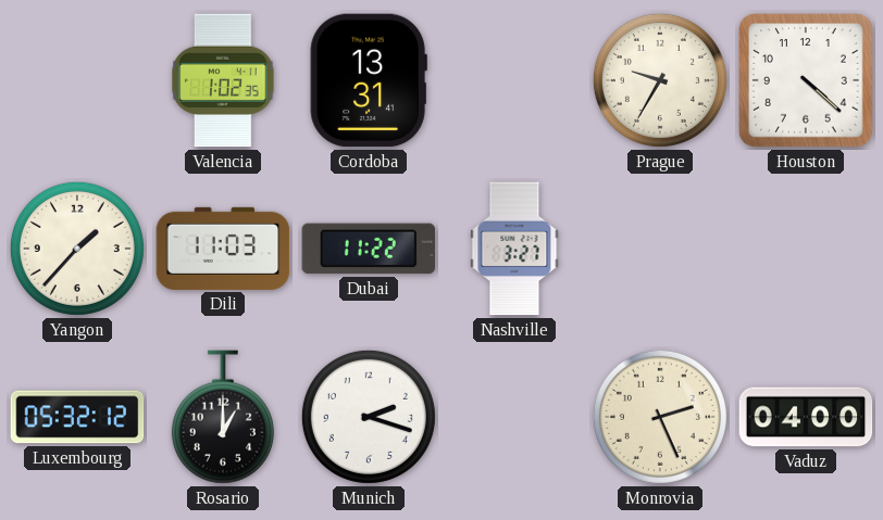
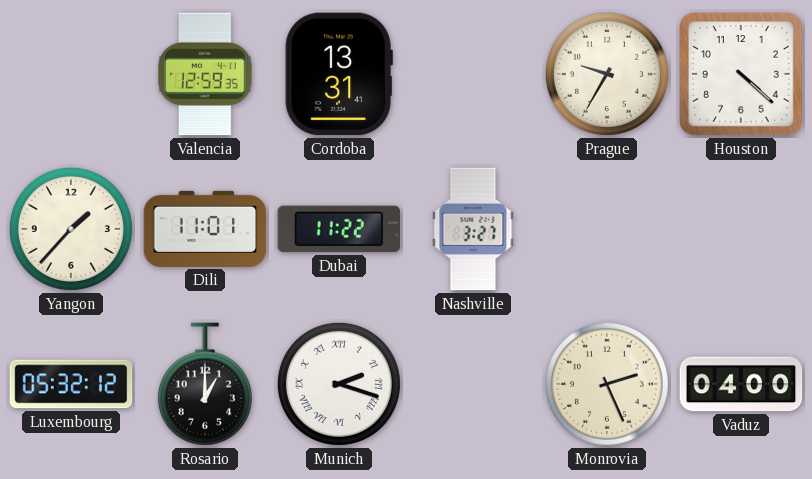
Valencia: 1:02 -> 12:59
Dili: 11:03 -> 11:01
Munich numerals: Arabic -> Roman
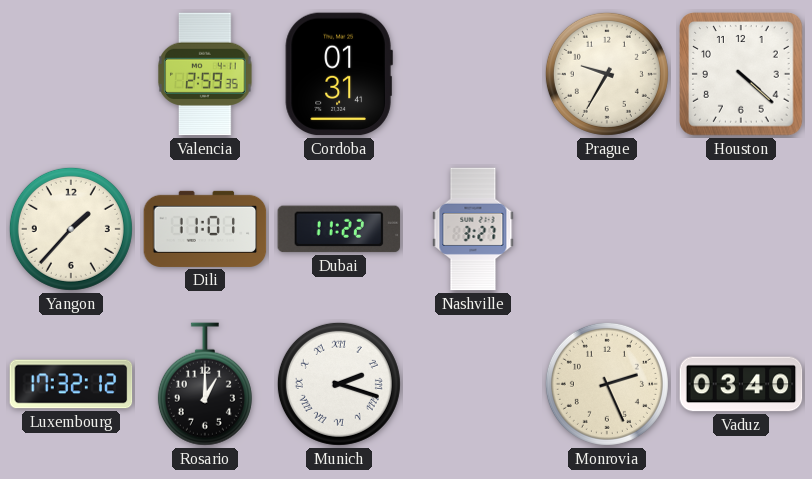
Valencia: 12:59 -> 2:59
Cordoba: 13:31 -> 01:31
Luxembourg: 05:32 -> 17:32
Vaduz: 04:00 -> 03:40
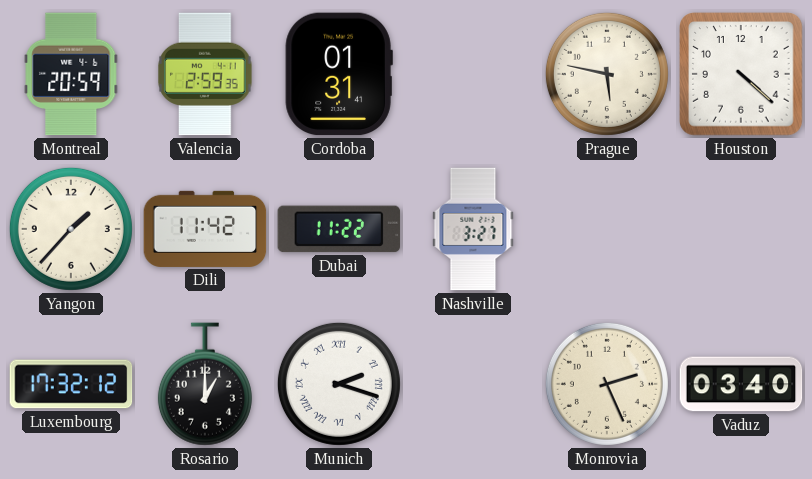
Montreal: none -> 20:59
Prague: 9:35 -> 5:47
Dili: 11:01 -> 11:42
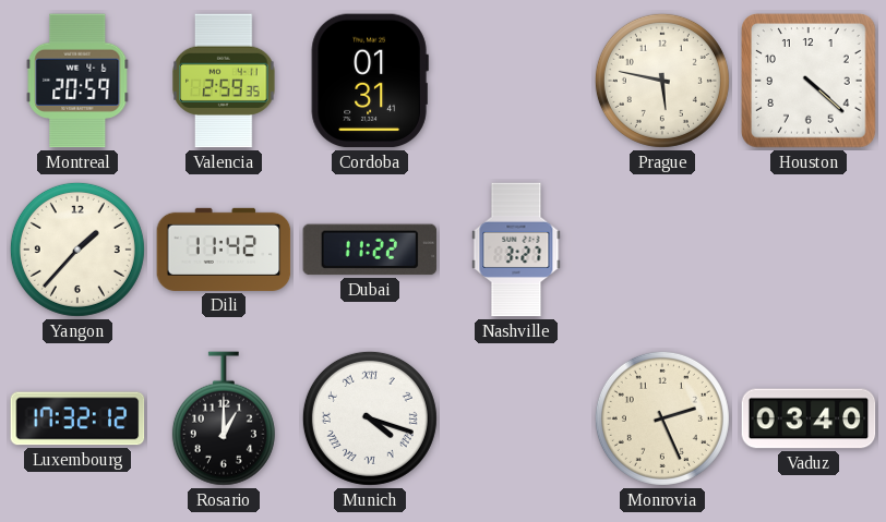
Munich: 2:18 -> 4:18
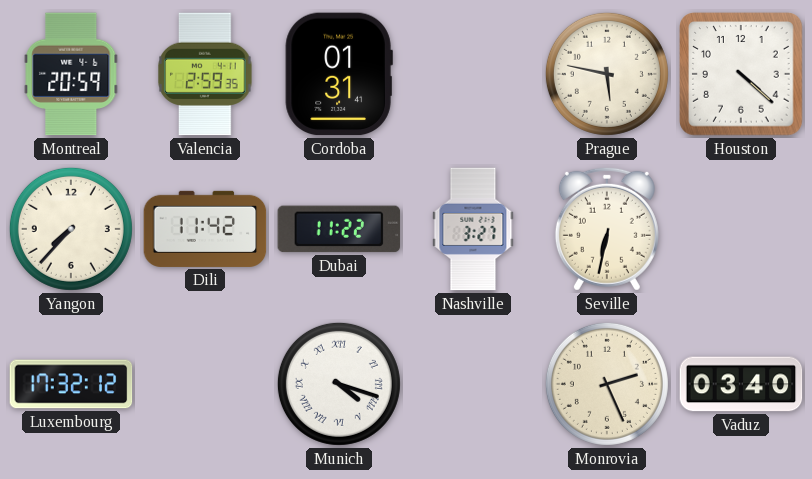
Yangon: 1:37 -> 7:37
Seville: none -> 6:32
Rosario: 1:00 -> none
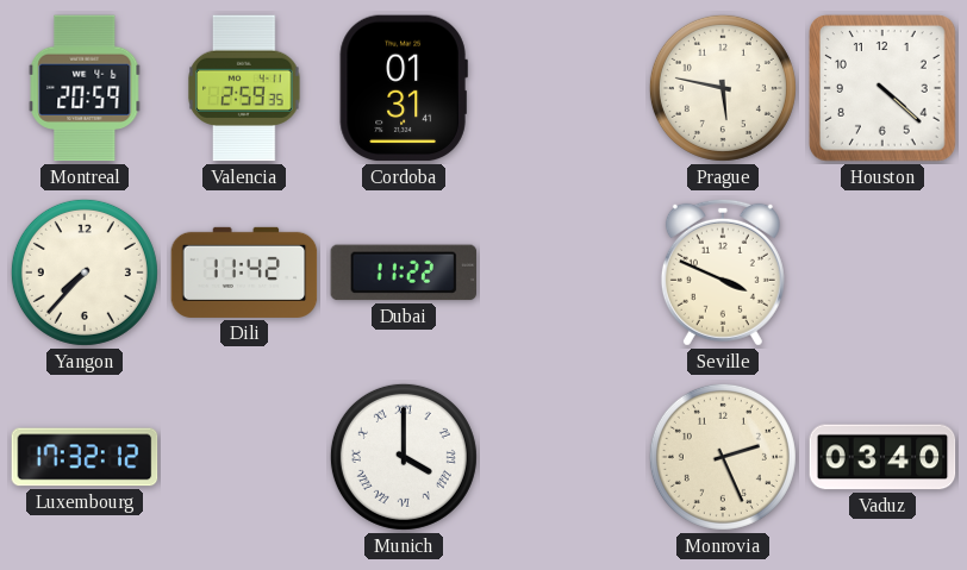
Nashville: 3:27 -> none
Seville: 6:32 -> 3:49
Munich: 4:18 -> 4:00
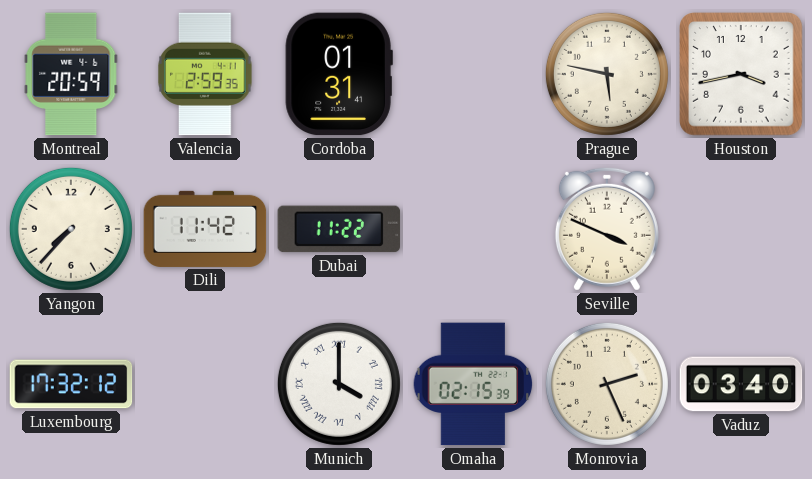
Houston: 4:22 -> 3:43
Omaha: none -> 02:15
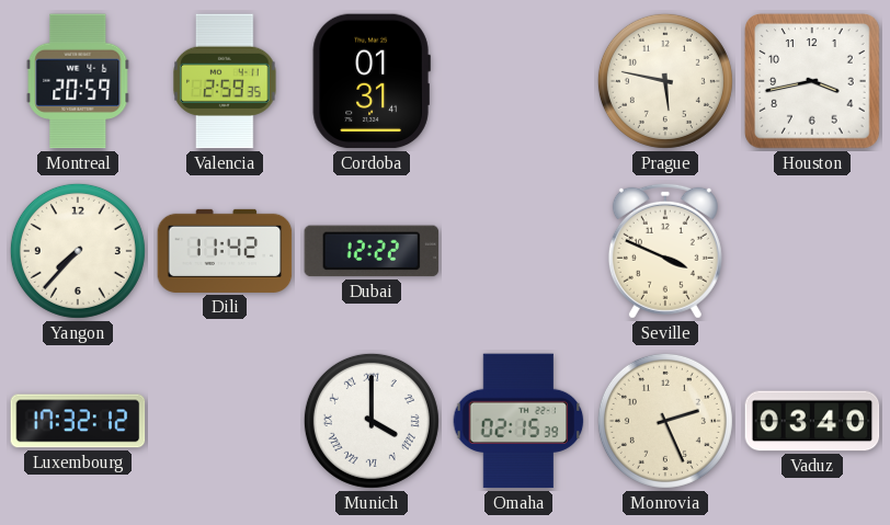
Dubai: 11:22 -> 12:22
